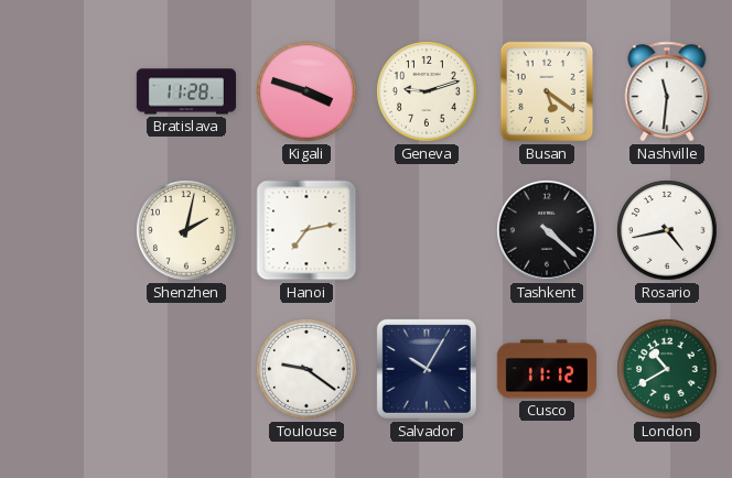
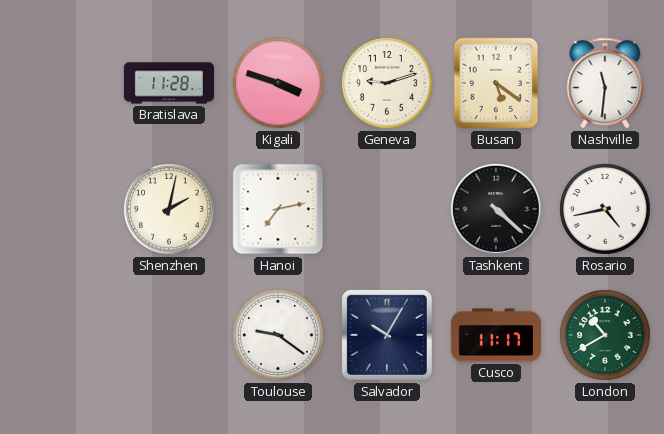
Cusco: 11:12 -> 11:17
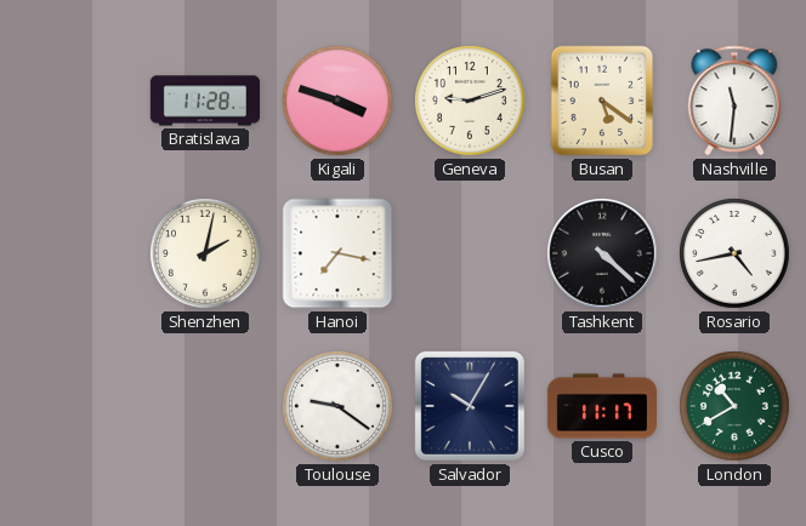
Hanoi: 7:13 -> 7:17
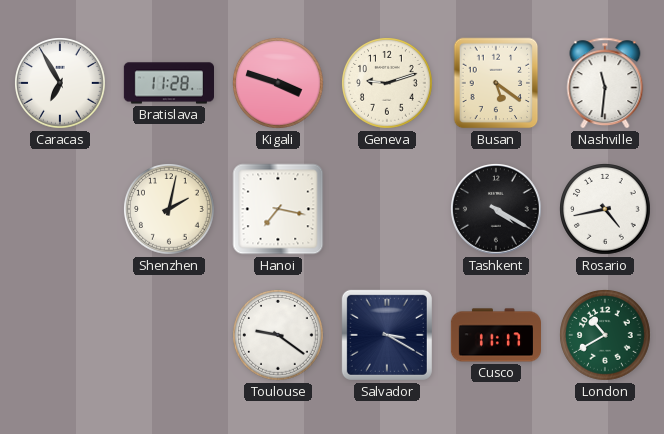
Caracas: none -> 6:55
Tashkent: 4:22 -> 4:20
Salvador: 10:05 -> 3:20
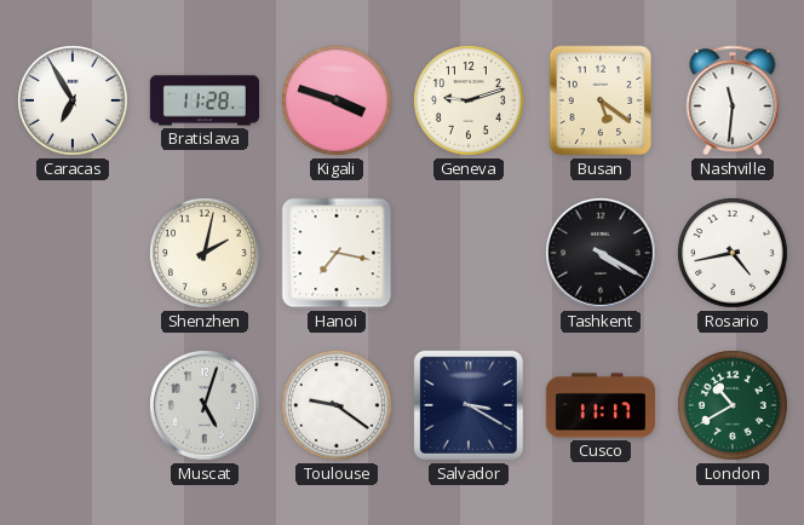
Muscat: none -> 5:03
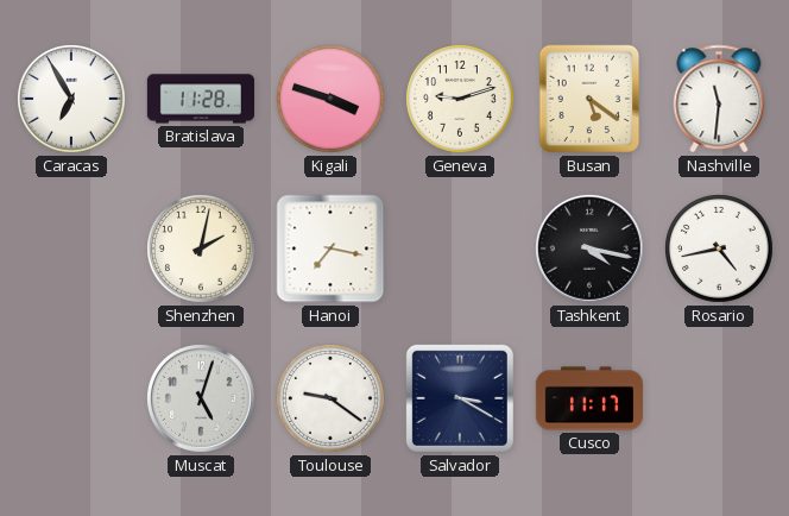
Tashkent: 4:20 -> 4:17
London: 10:40 -> none
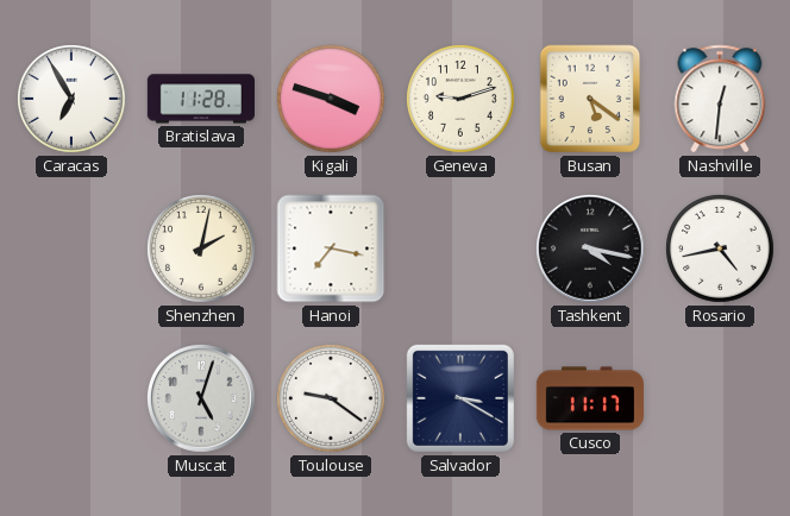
Nashville: 11:31 -> 12:31
